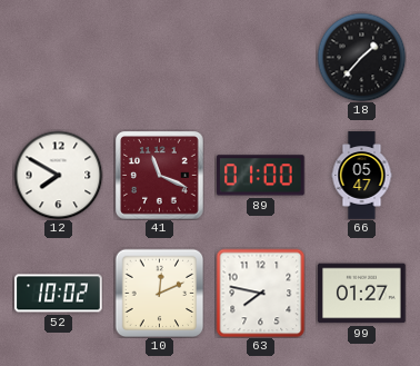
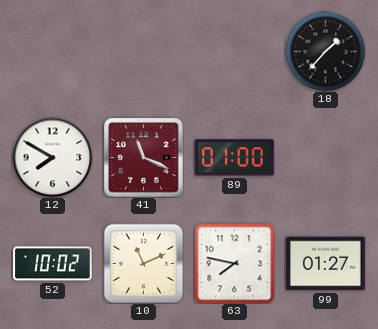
66: 05:47 -> none
10: 12:11 -> 11:11
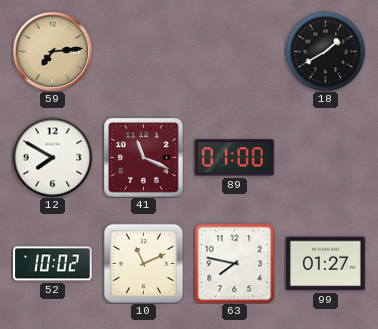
59: none -> 7:14
18: 1:37 -> 1:40
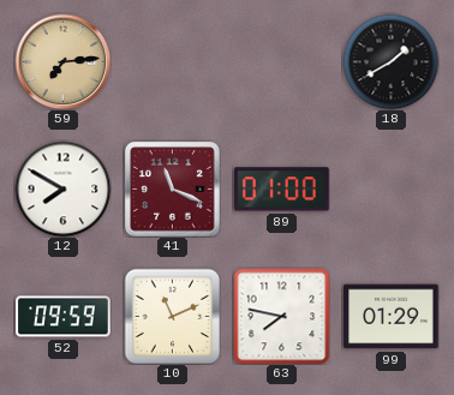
52: 10:02 -> 09:59
99: 01:27 -> 01:29
